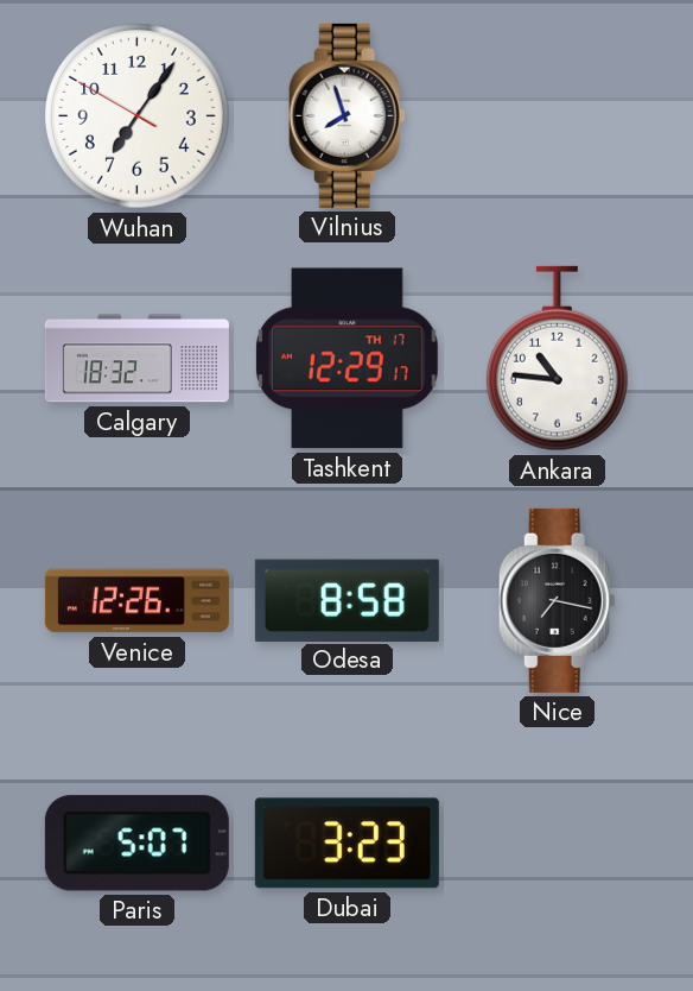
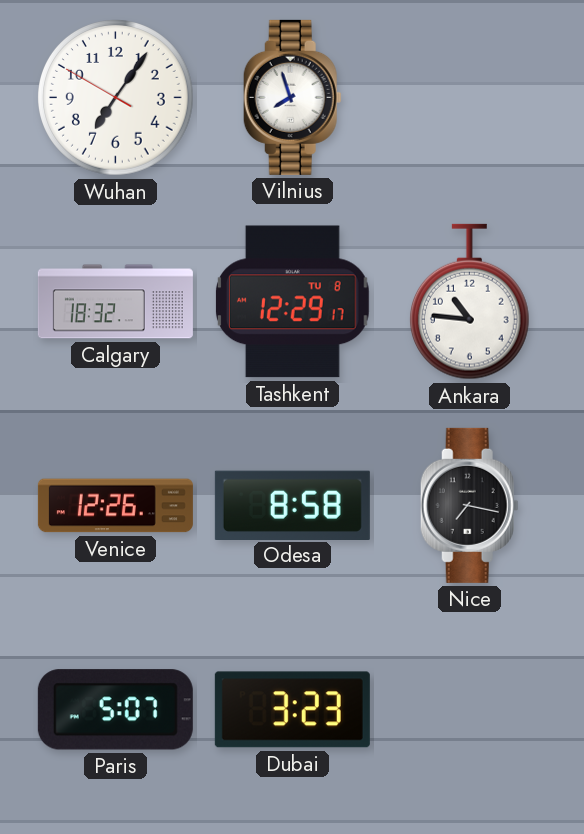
Tashkent date: TH 17 -> TU 8
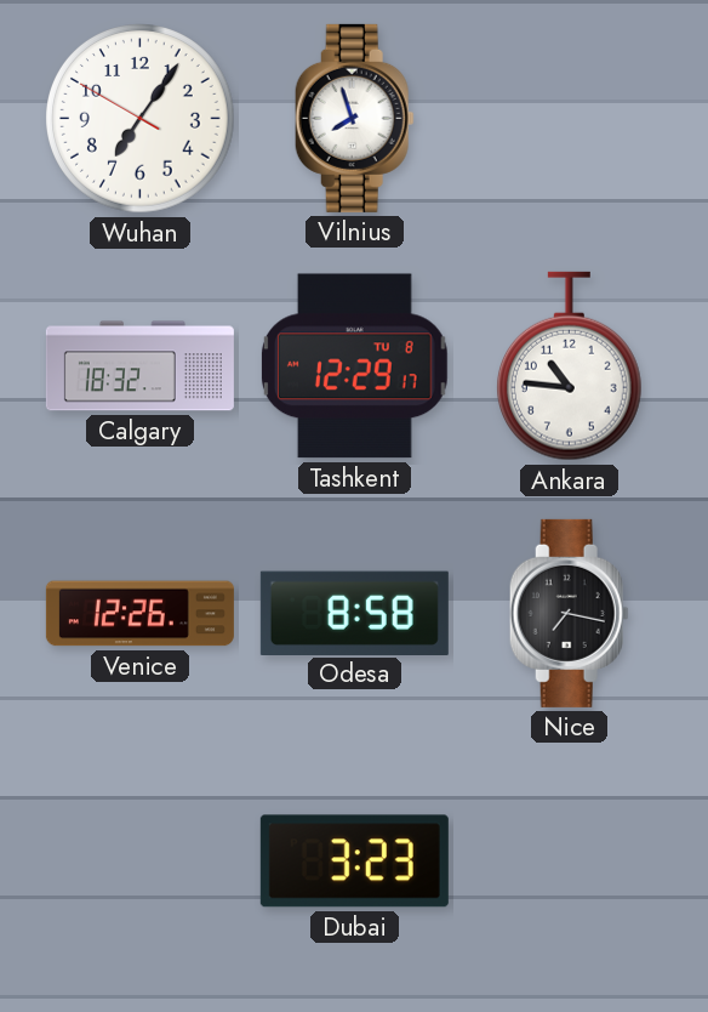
Paris: 5:07 -> none
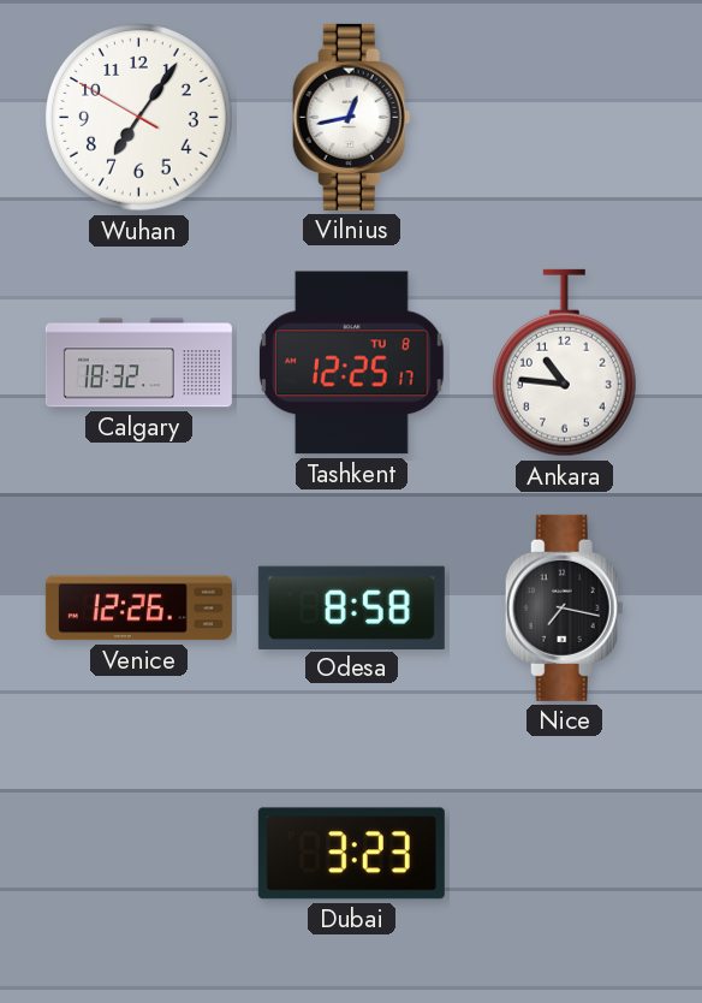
Vilnius: 7:57 -> 12:43
Tashkent: 12:29 -> 12:25
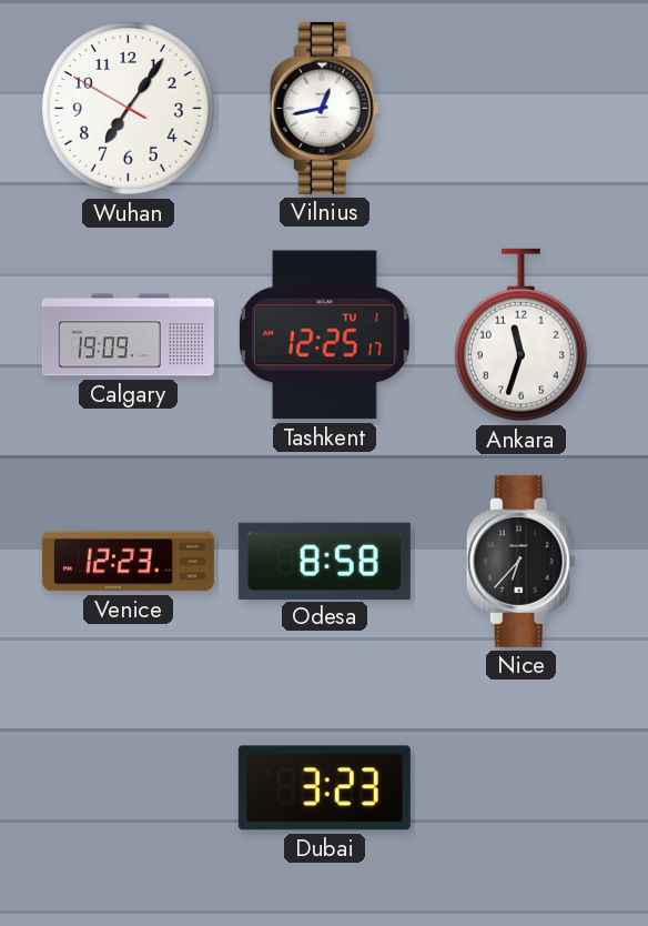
Calgary: 18:32 -> 19:09
Tashkent date: TU 8 -> TU 1
Ankara: 10:46 -> 11:33
Venice: 12:26 -> 12:23
Nice: 7:17 -> 6:37
